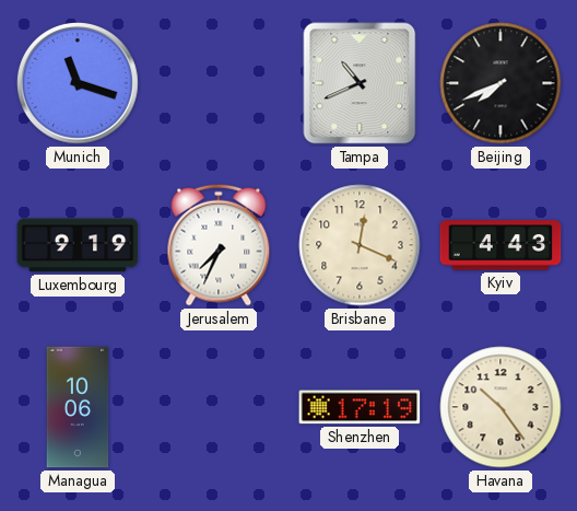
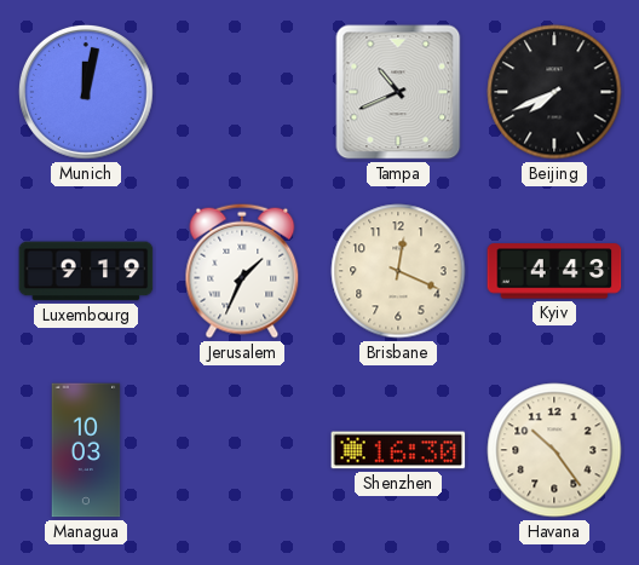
Munich: 11:18 -> 12:02
Jerusalem: 7:34 -> 1:34
Managua: 10:06 -> 10:03
Shenzhen: 17:19 -> 16:30
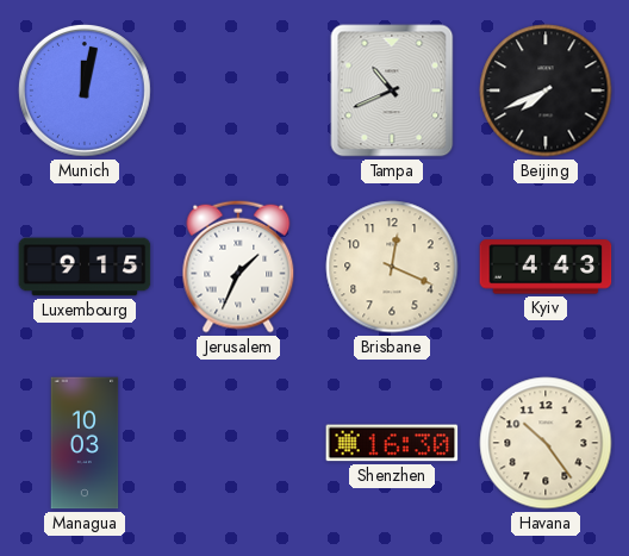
Luxembourg: 9:19 -> 9:15
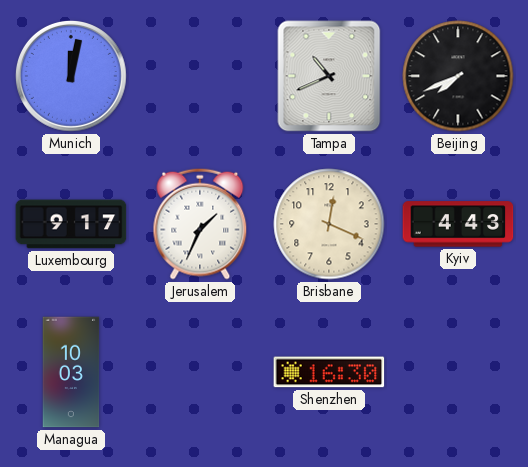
Luxembourg: 9:15 -> 9:17
Havana: 10:24 -> none
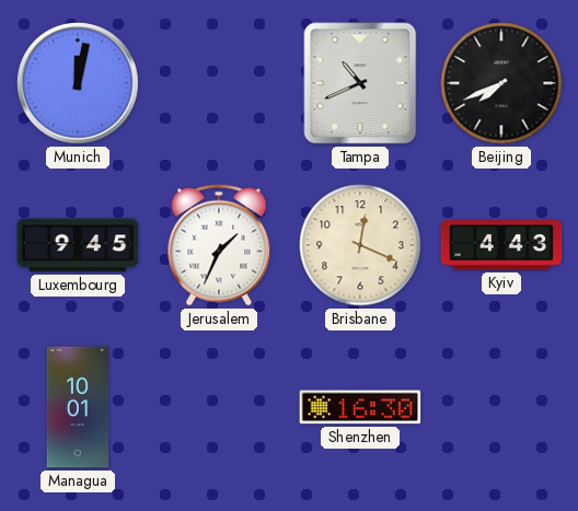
Luxembourg: 9:17 -> 9:45
Managua: 10:03 -> 10:01
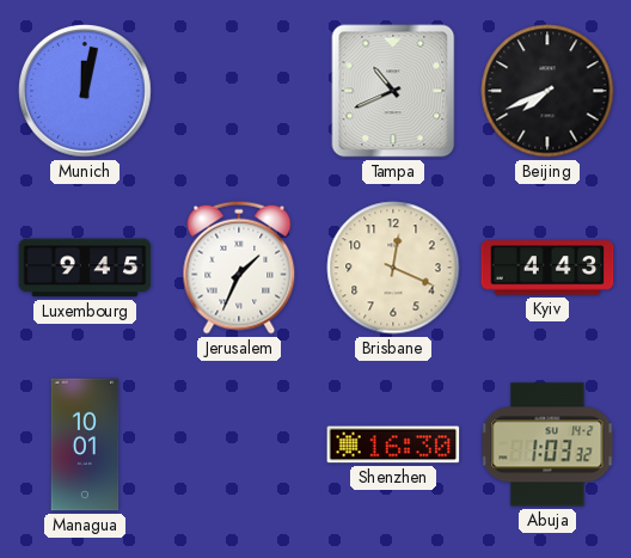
Abuja: none -> 1:03
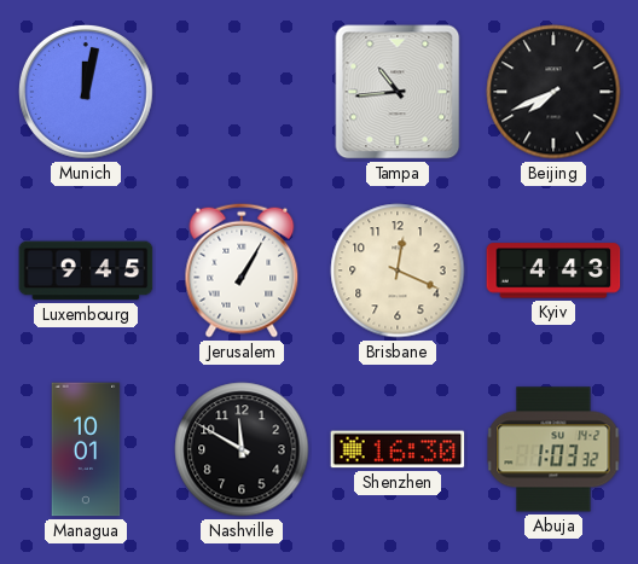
Tampa: 10:41 -> 10:44
Jerusalem: 1:34 -> 1:05
Nashville: none -> 11:50
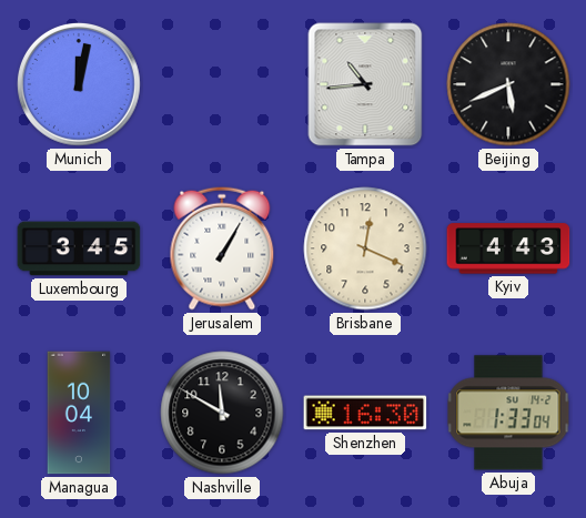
Beijing: 7:41 -> 5:41
Luxembourg: 9:45 -> 3:45
Managua: 10:01 -> 10:04
Abuja: 1:03 -> 1:33
